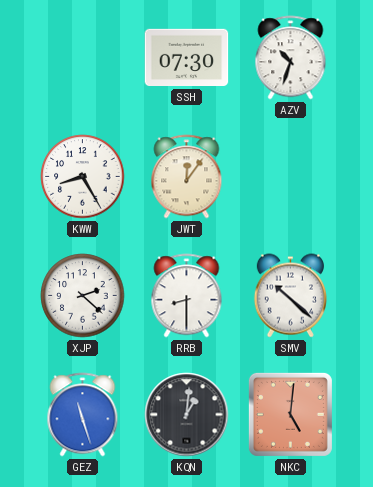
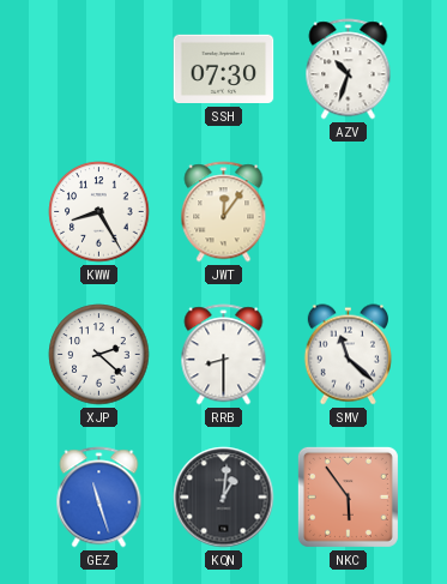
SMV: 10:22 -> 11:22
NKC: 5:01 -> 5:54
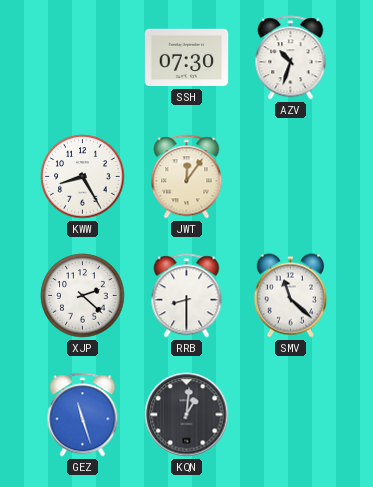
NKC: 5:54 -> none
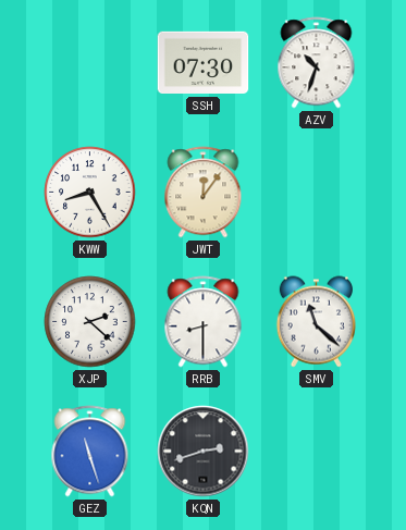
KQN: 1:01 -> 2:42
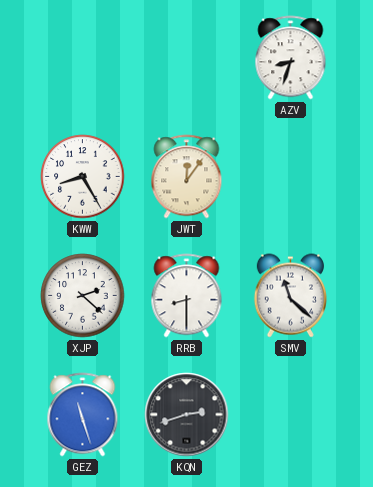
SSH: 07:30 -> none
AZV: 10:33 -> 8:33
